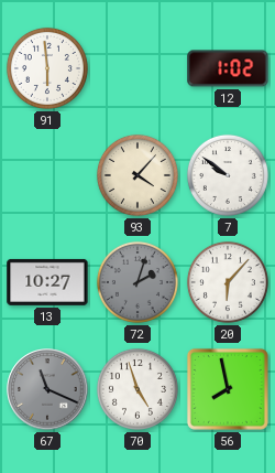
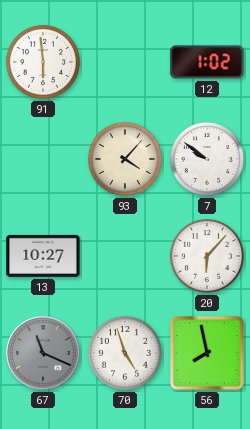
72: 2:03 -> none
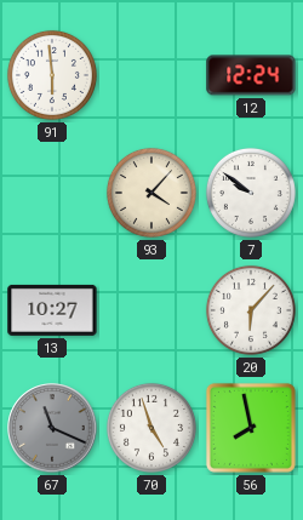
12: 1:02 -> 12:24
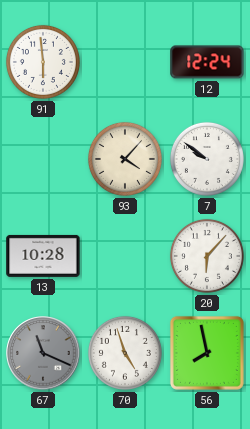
13: 10:27 -> 10:28
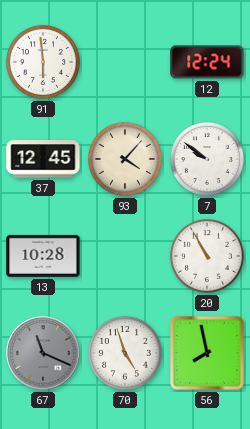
37: none -> 12:45
20: 6:07 -> 10:55
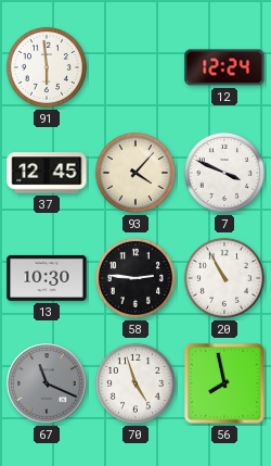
7: 9:51 -> 3:49
13: 10:28 -> 10:30
58: none -> 2:46
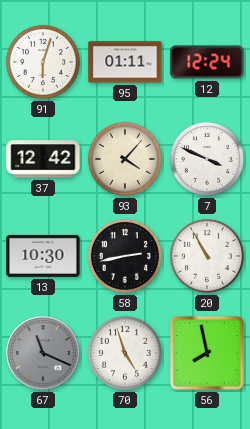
91: 5:59 -> 6:03
95: none -> 01:11
37: 12:45 -> 12:42
58: 2:46 -> 2:43
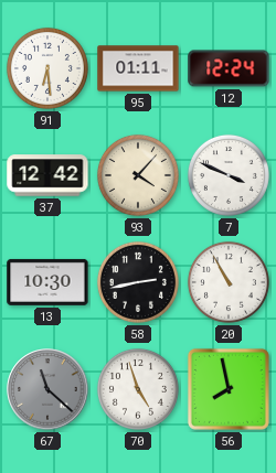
91: 6:03 -> 6:29
67: 11:19 -> 11:22
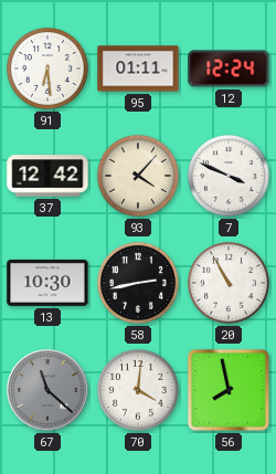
70: 4:57 -> 4:01
